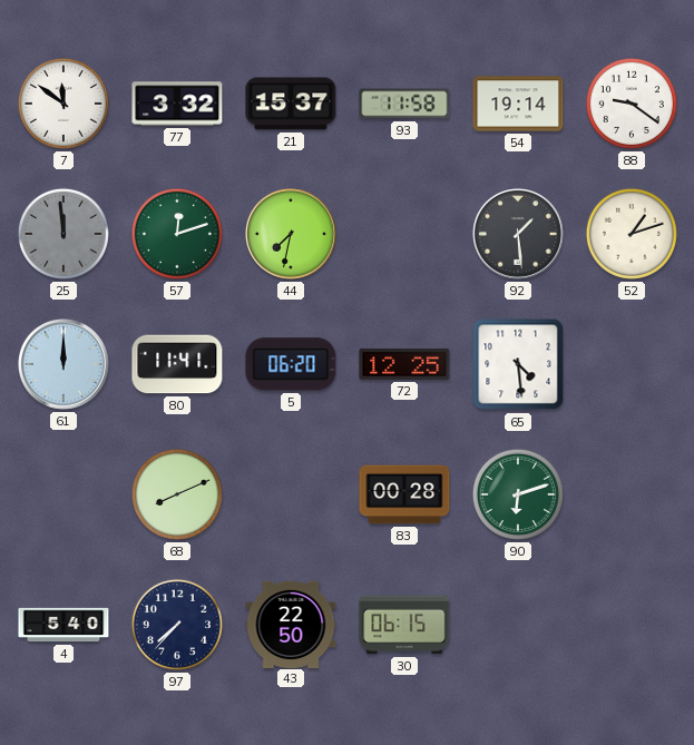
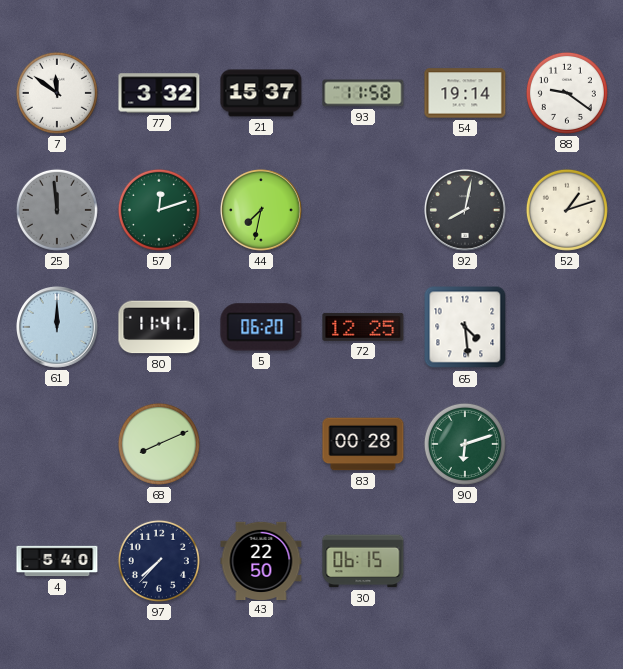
92: 1:29 -> 8:02
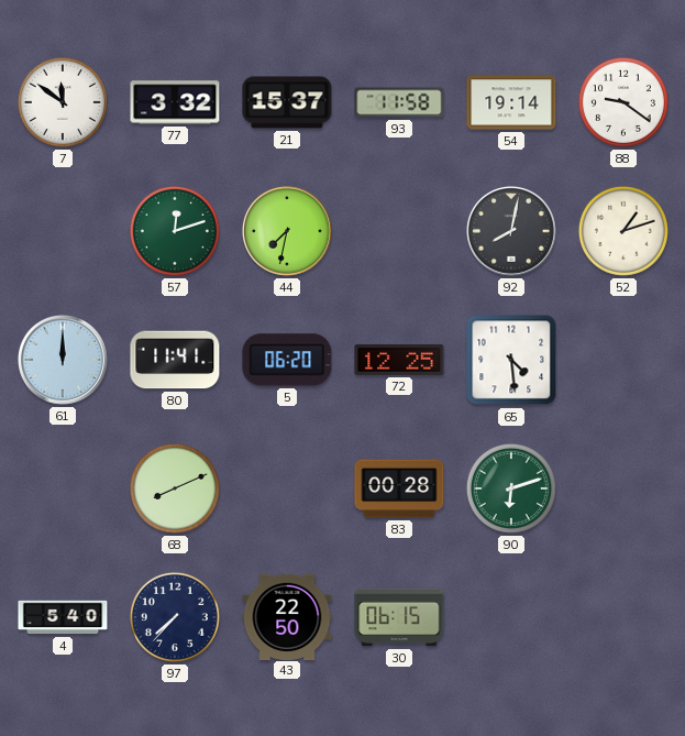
25: 11:59 -> none
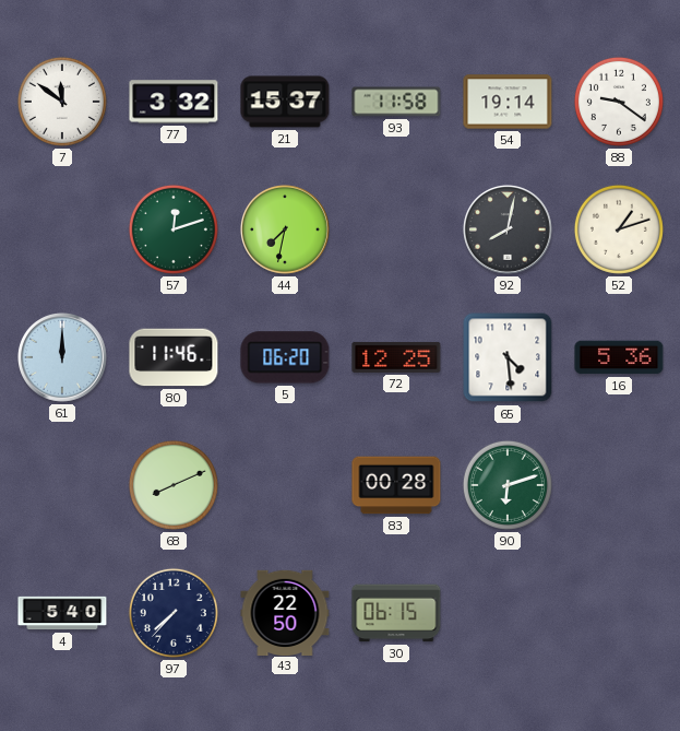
80: 11:41 -> 11:46
16: none -> 5:36
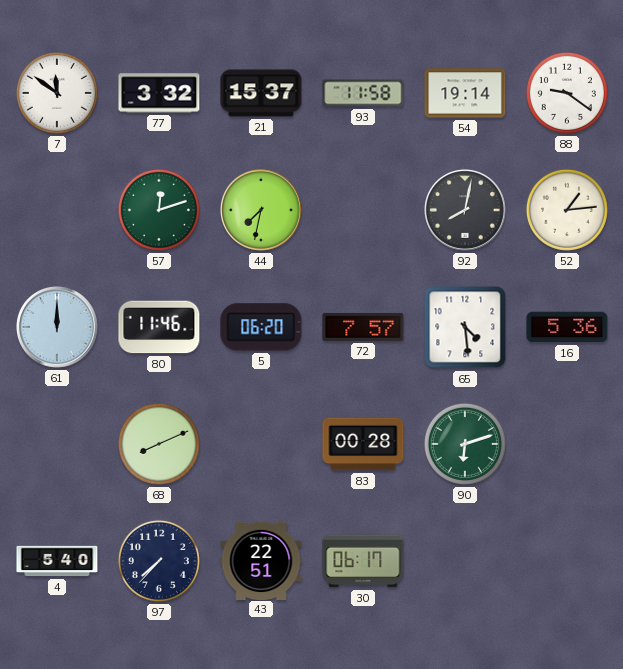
52: 1:12 -> 1:14
72: 12:25 -> 7:57
43: 22:50 -> 22:51
30: 06:15 -> 06:17
